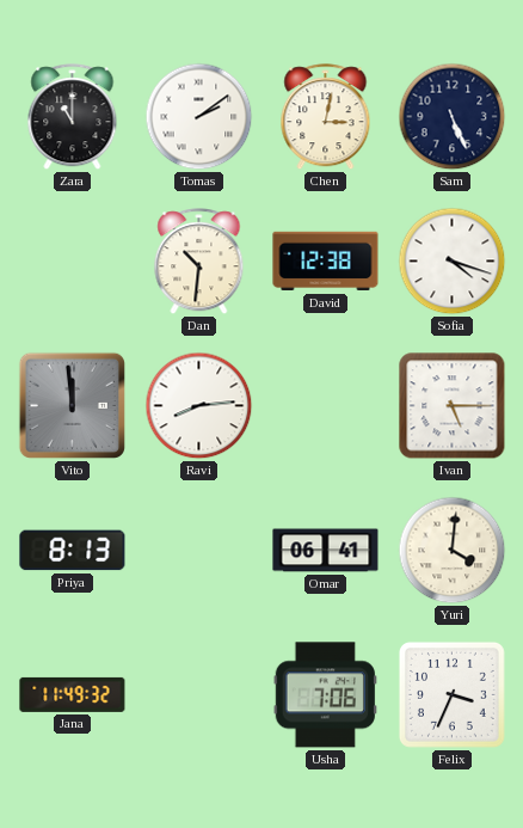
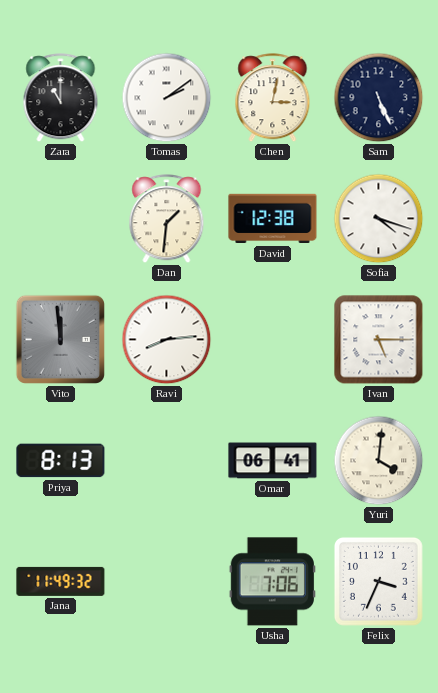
Dan: 10:31 -> 1:31
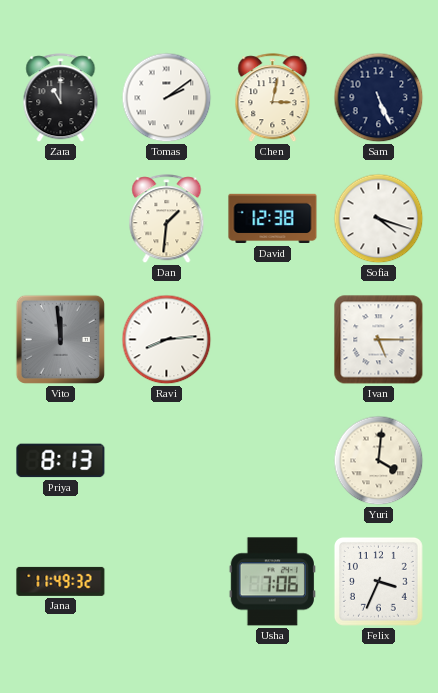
Omar: 06:41 -> none
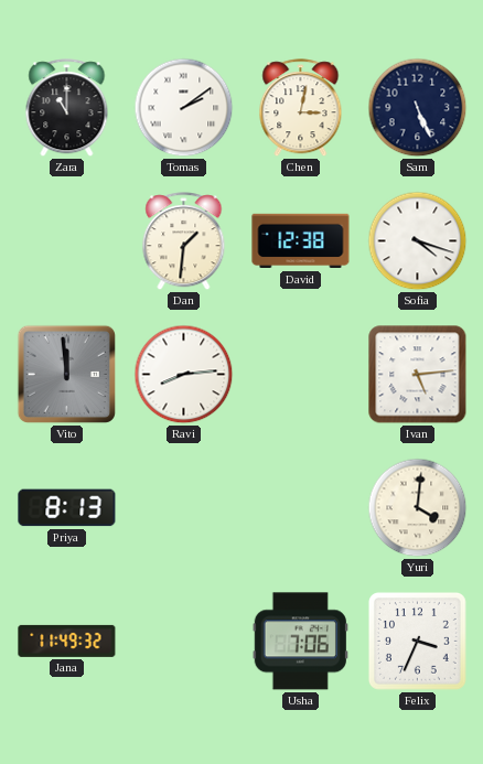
Ivan: 5:15 -> 5:14
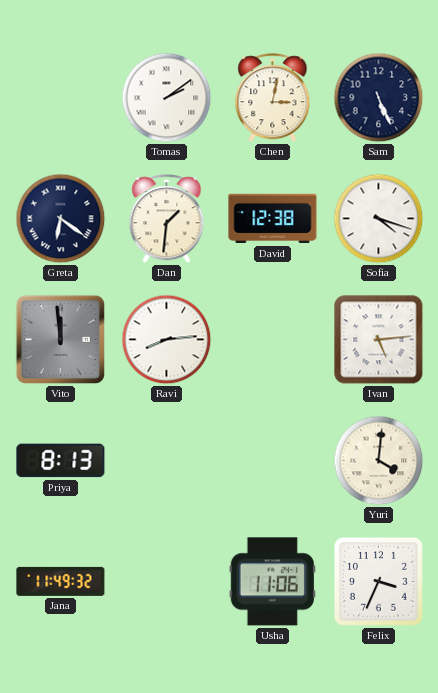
Zara: 11:00 -> none
Greta: none -> 6:21
Usha: 7:06 -> 11:06
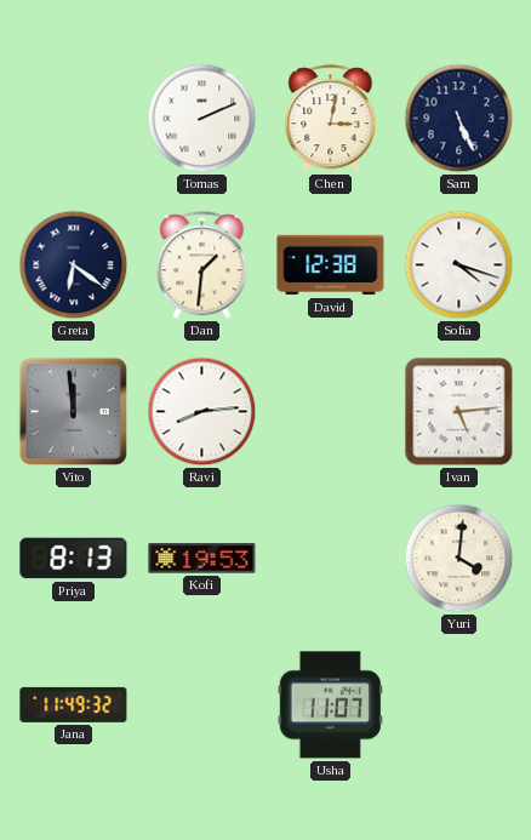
Tomas: 2:09 -> 2:11
Kofi: none -> 19:53
Usha: 11:06 -> 11:07
Felix: 3:34 -> none
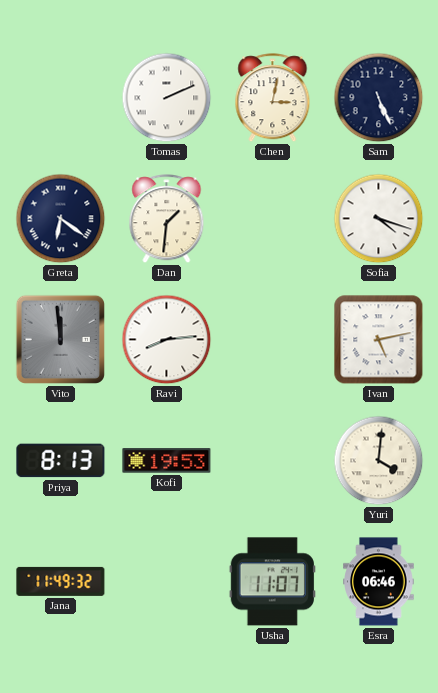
David: 12:38 -> none
Ivan: 5:14 -> 5:13
Esra: none -> 06:46
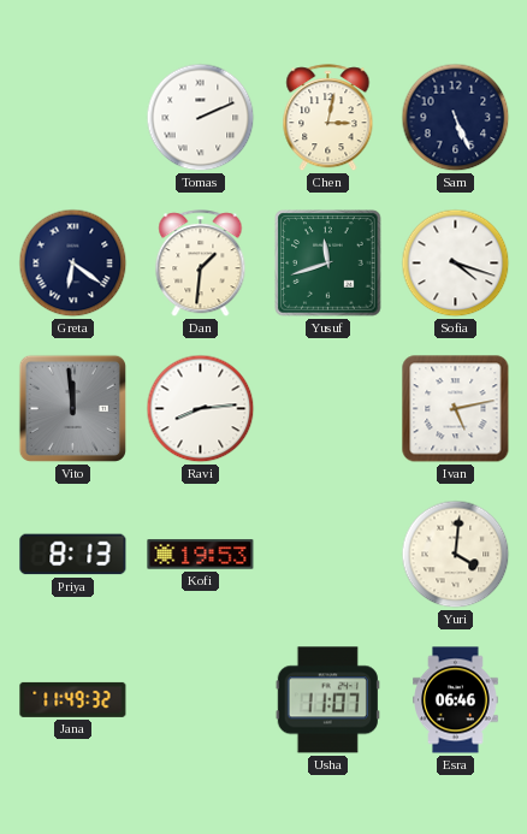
Yusuf: none -> 11:42
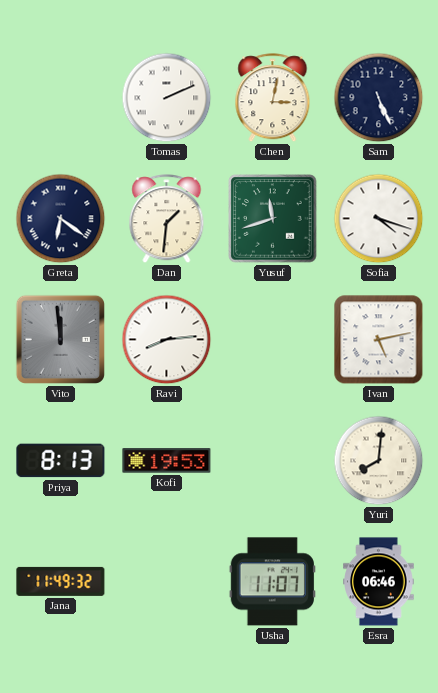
Yuri: 4:01 -> 8:01
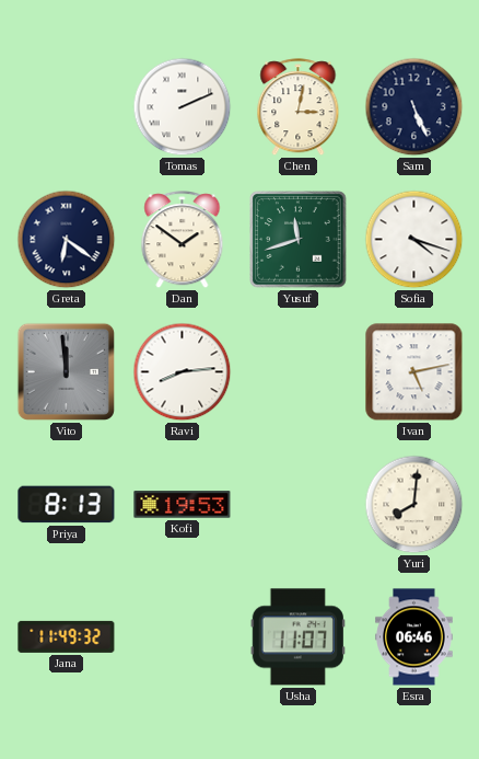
Dan: 1:31 -> 1:51
